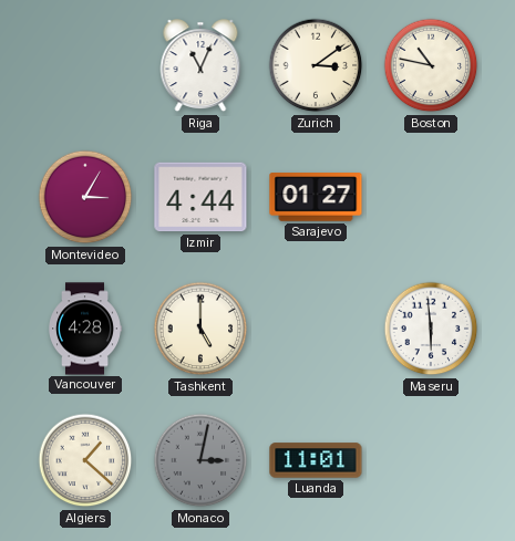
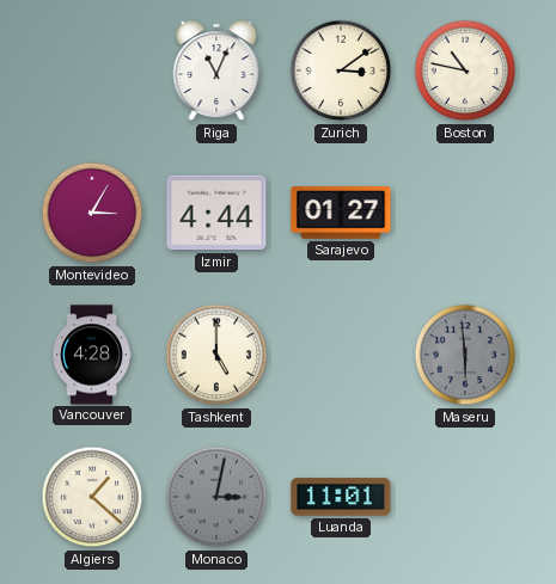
Maseru dial: white -> grey
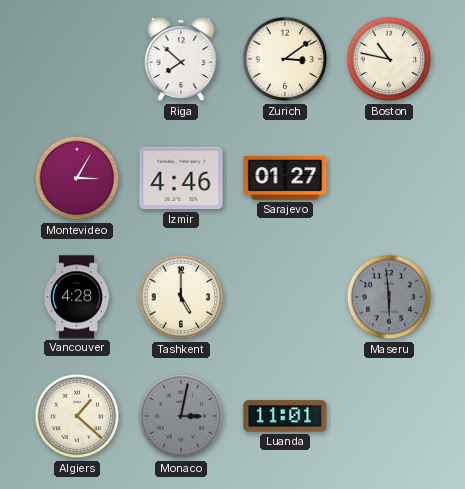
Riga: 11:04 -> 7:52
Izmir: 4:44 -> 4:46
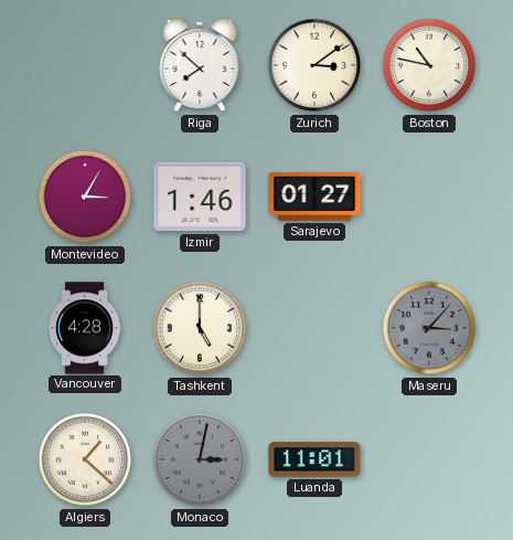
Izmir: 4:46 -> 1:46
Maseru: 5:59 -> 3:07
